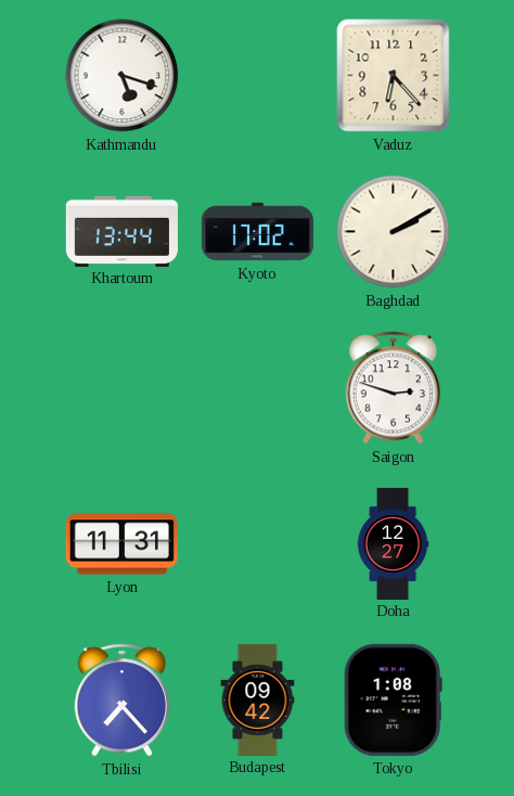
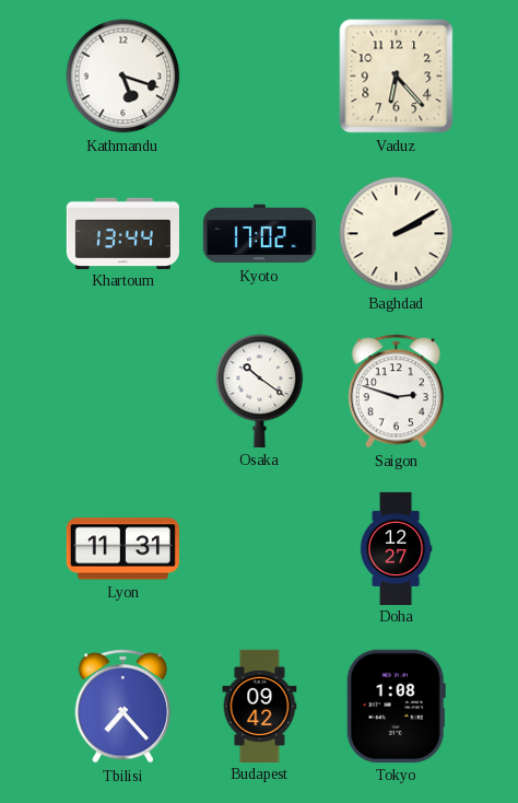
Osaka: none -> 10:21
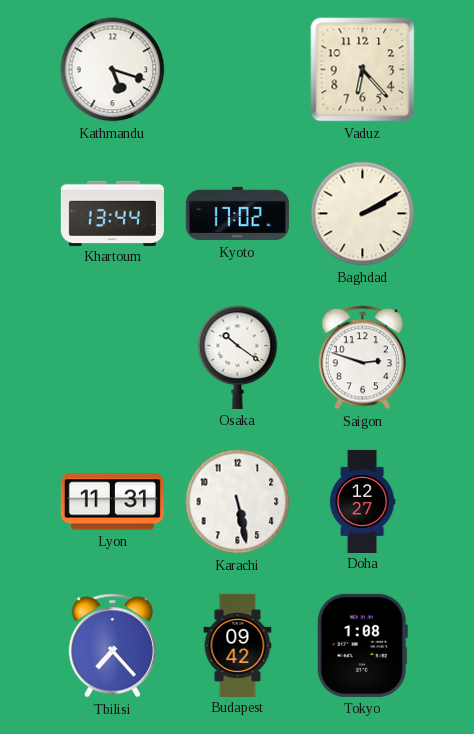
Karachi: none -> 5:28
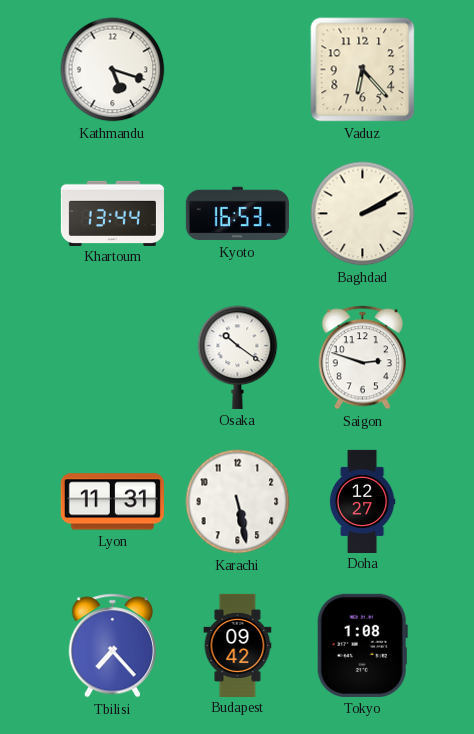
Kyoto: 17:02 -> 16:53
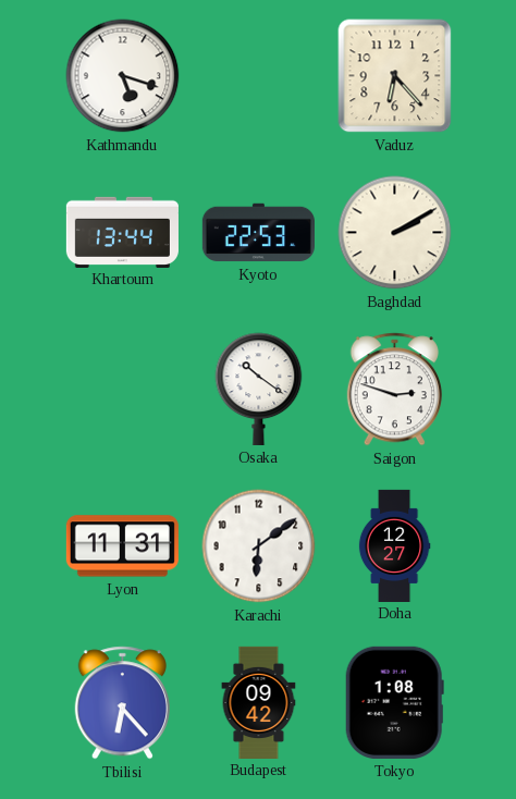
Kyoto: 16:53 -> 22:53
Karachi: 5:28 -> 6:09
Tbilisi: 7:23 -> 6:23
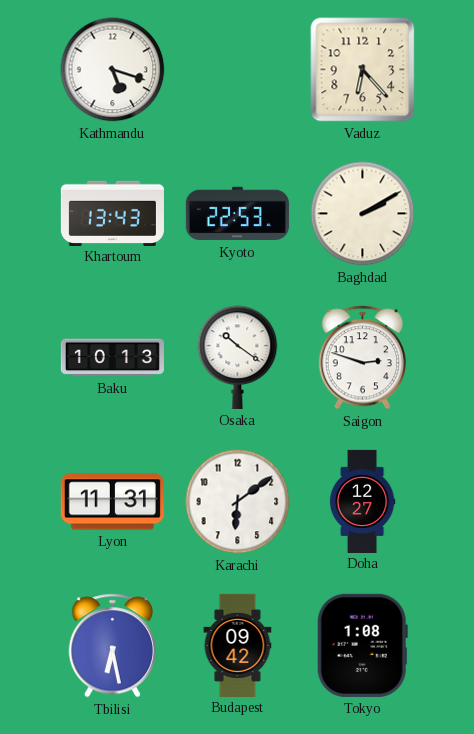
Khartoum: 13:44 -> 13:43
Baku: none -> 10:13
Tbilisi: 6:23 -> 6:28
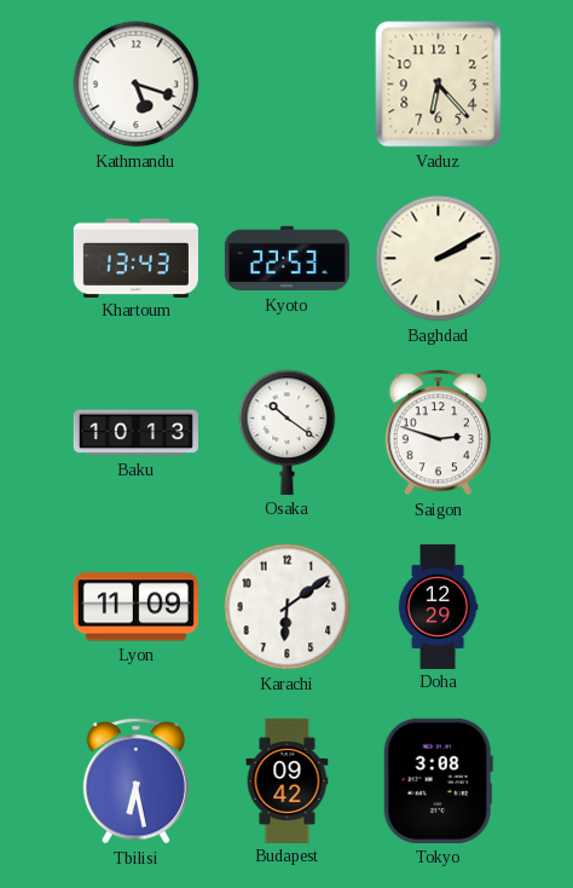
Lyon: 11:31 -> 11:09
Doha: 12:27 -> 12:29
Tokyo: 1:08 -> 3:08
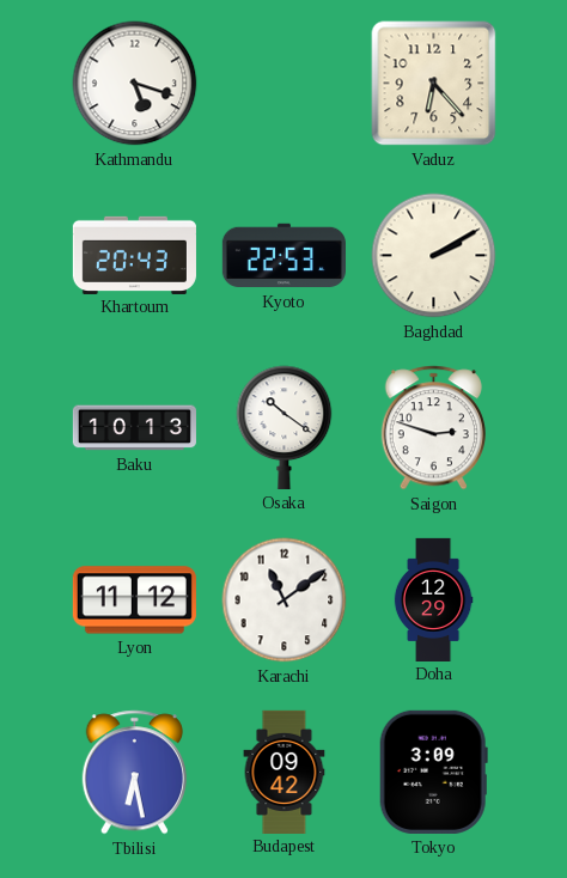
Khartoum: 13:43 -> 20:43
Lyon: 11:09 -> 11:12
Karachi: 6:09 -> 11:09
Tokyo: 3:08 -> 3:09
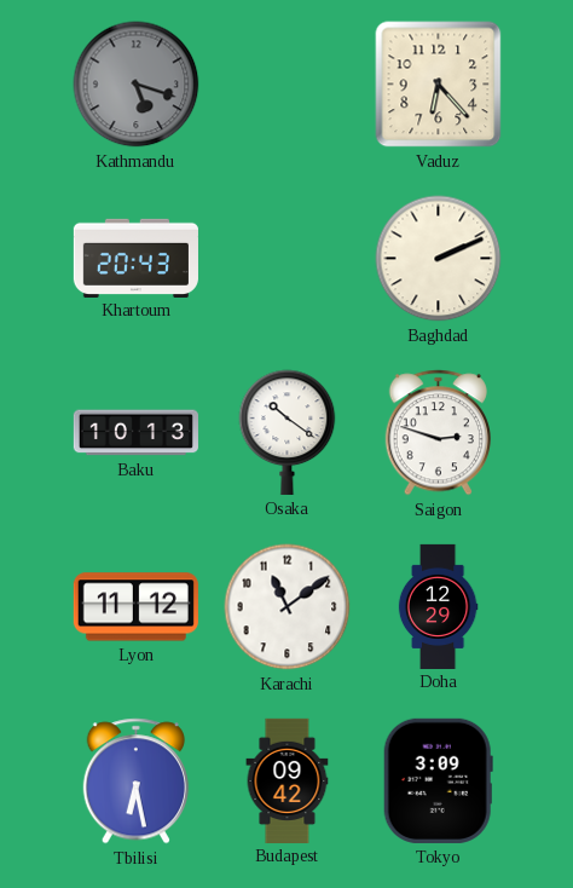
Kathmandu dial: white -> grey
Kyoto: 22:53 -> none
Baghdad: 2:10 -> 2:11
